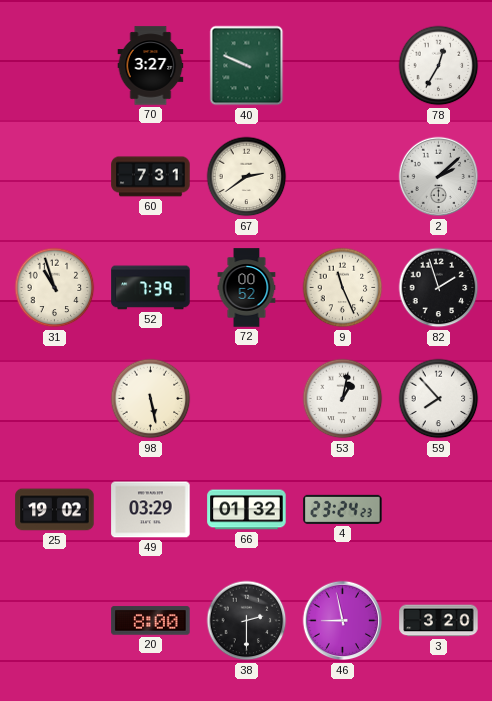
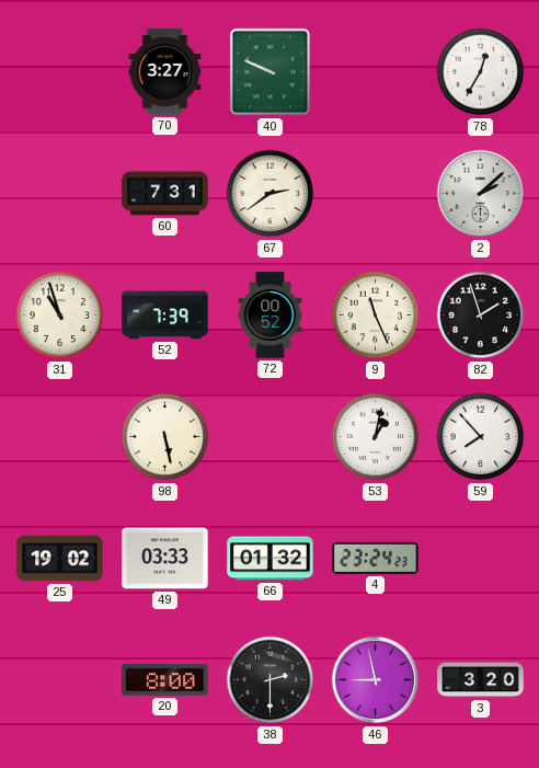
49: 03:29 -> 03:33
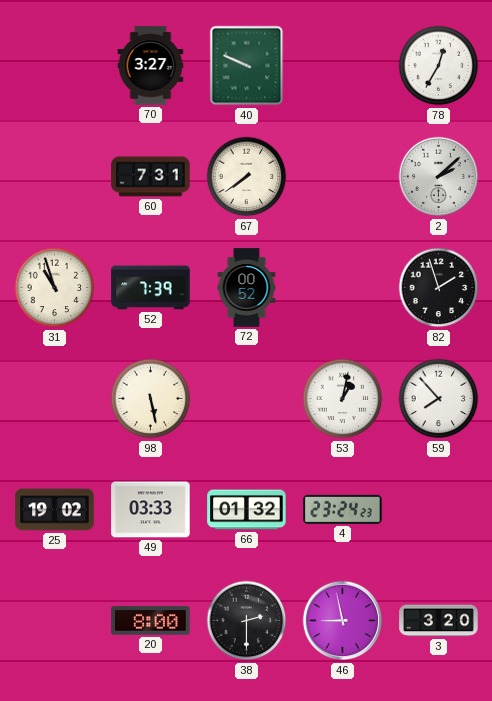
67: 2:39 -> 7:39
9: 11:26 -> none
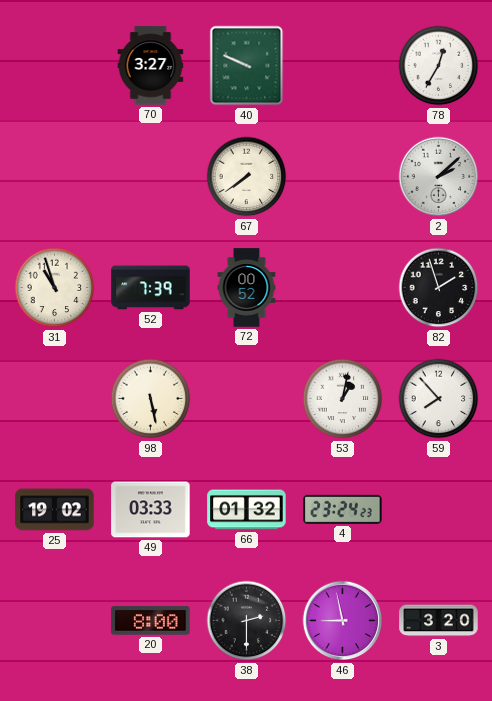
60: 7:31 -> none
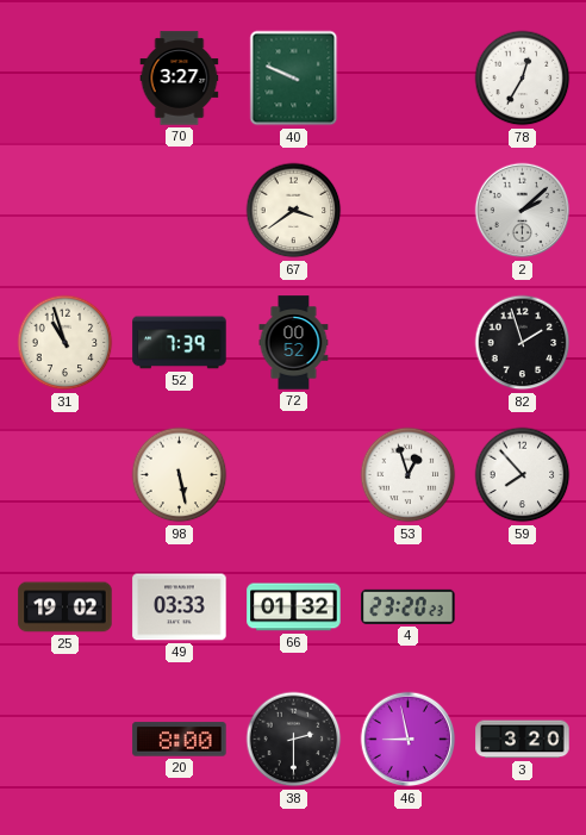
67: 7:39 -> 3:39
53: 1:02 -> 12:57
4: 23:24 -> 23:20
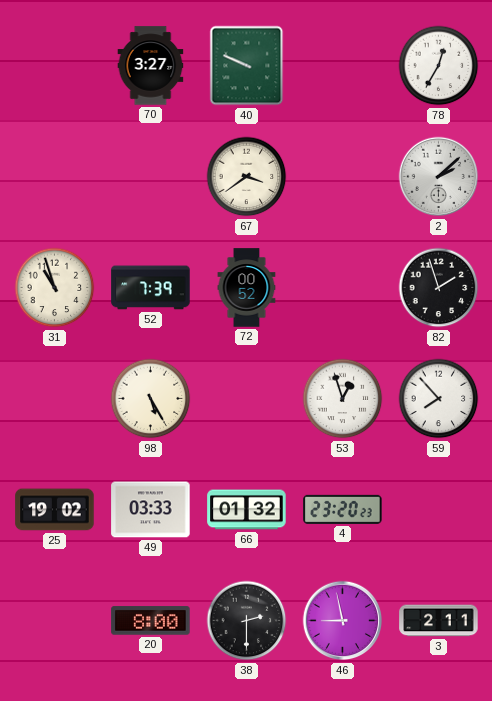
98: 5:28 -> 5:25
3: 3:20 -> 2:11
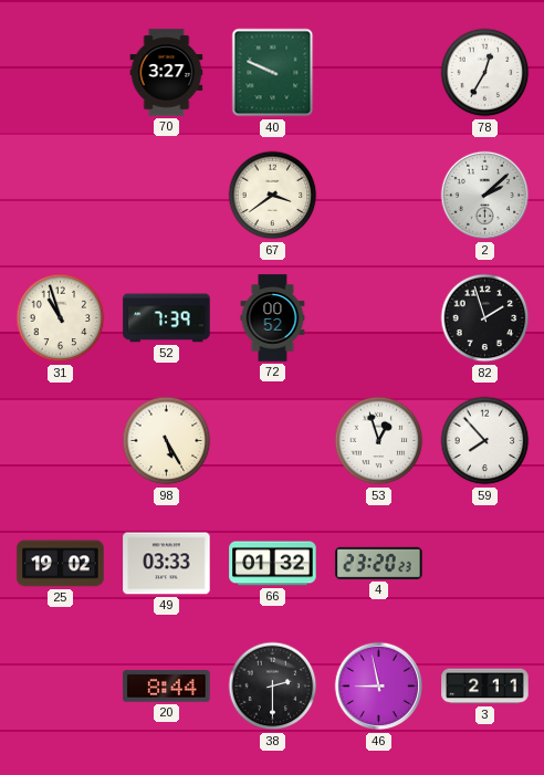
20: 8:00 -> 8:44
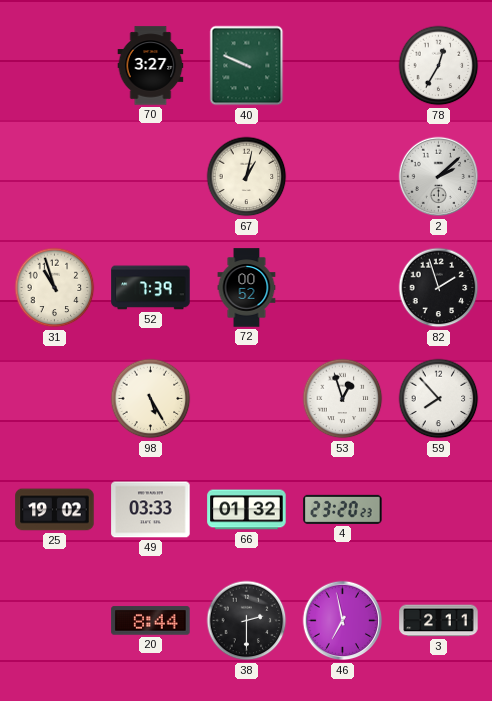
67: 3:39 -> 1:02
46: 8:58 -> 6:58
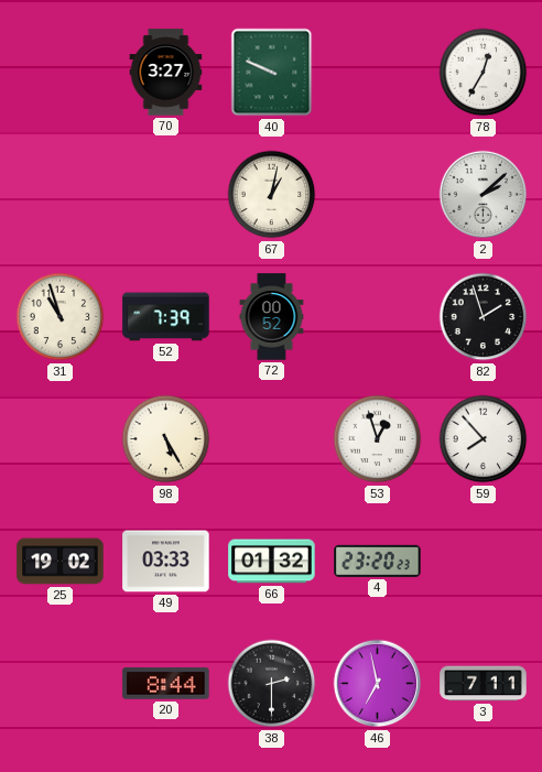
3: 2:11 -> 7:11
